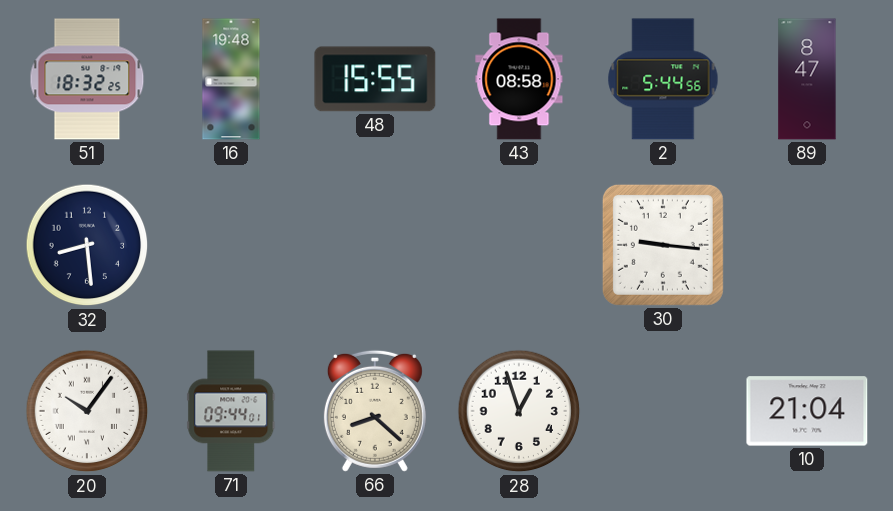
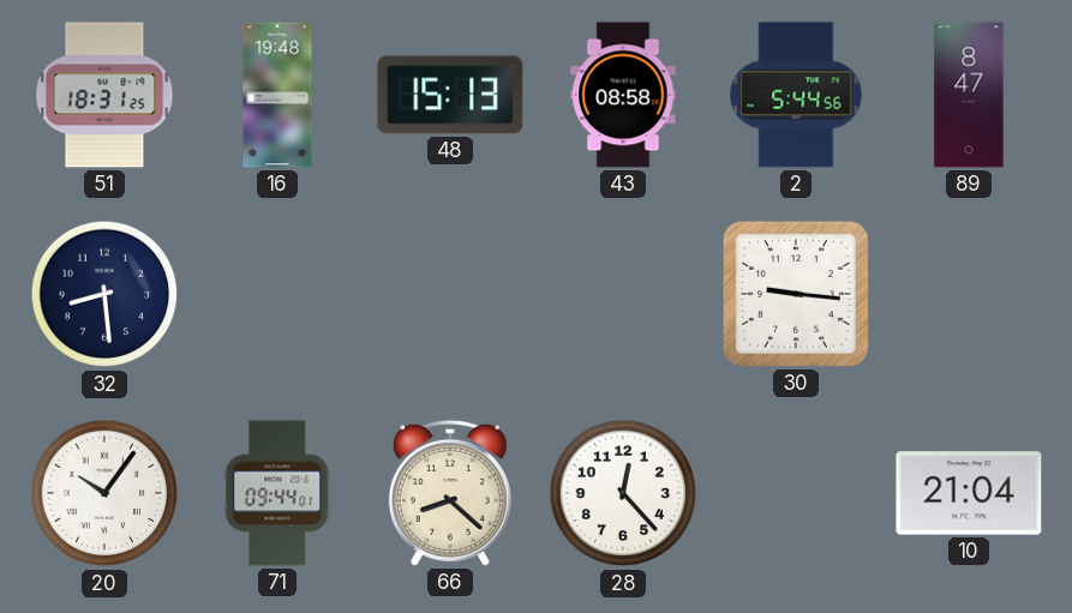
51: 18:32 -> 18:31
48: 15:55 -> 15:13
28: 12:57 -> 12:23
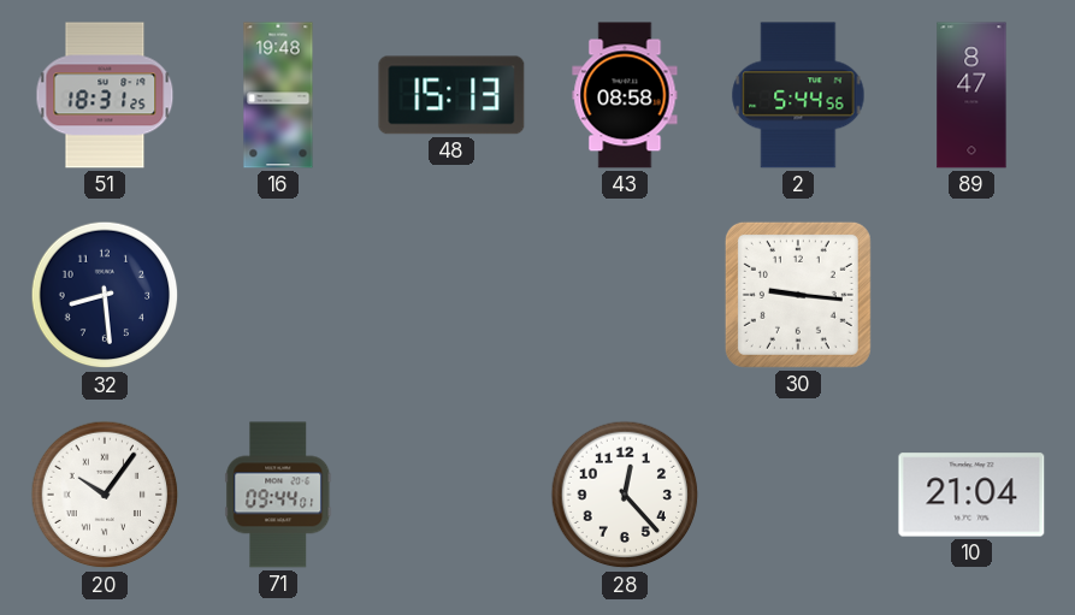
66: 8:22 -> none
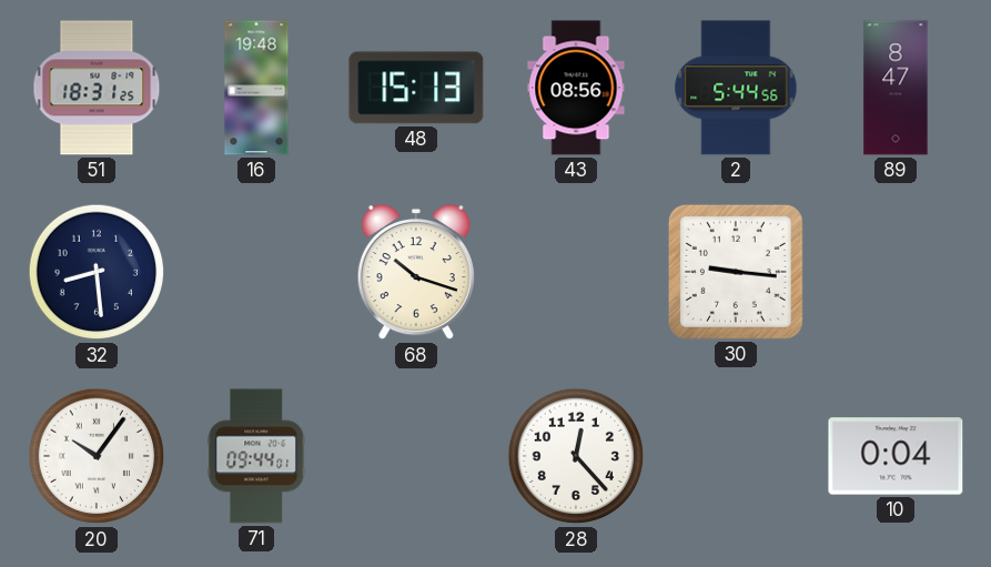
43: 08:58 -> 08:56
68: none -> 10:18
10: 21:04 -> 0:04
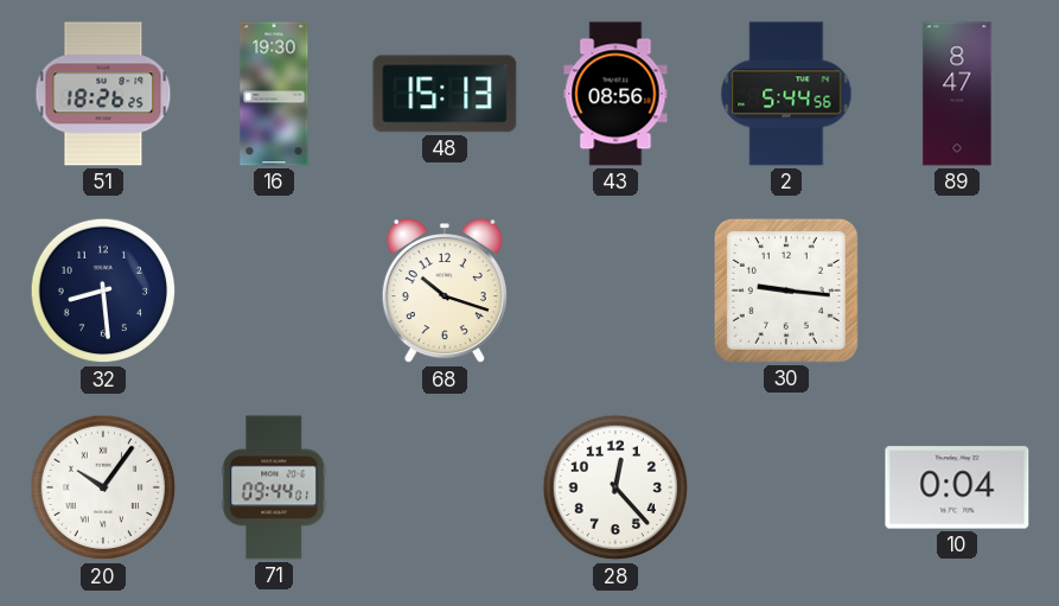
51: 18:31 -> 18:26
16: 19:48 -> 19:30
